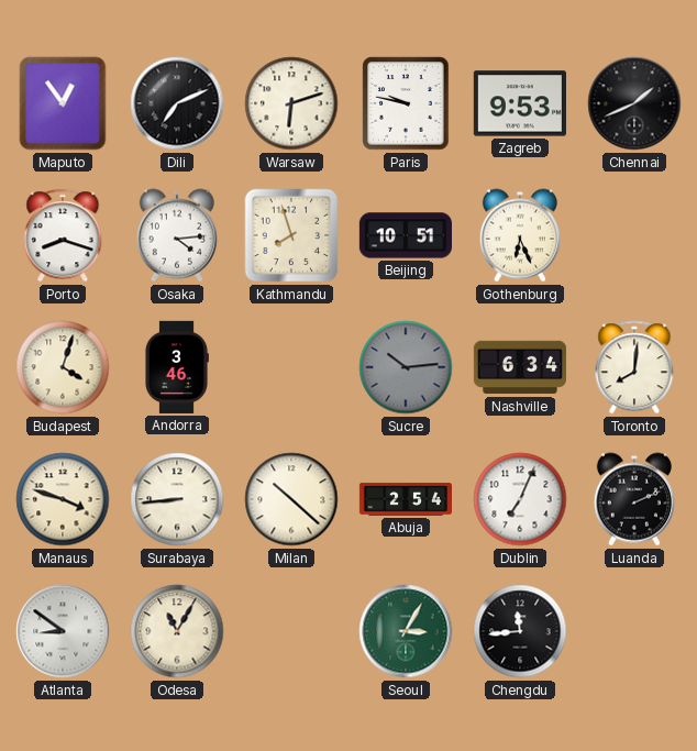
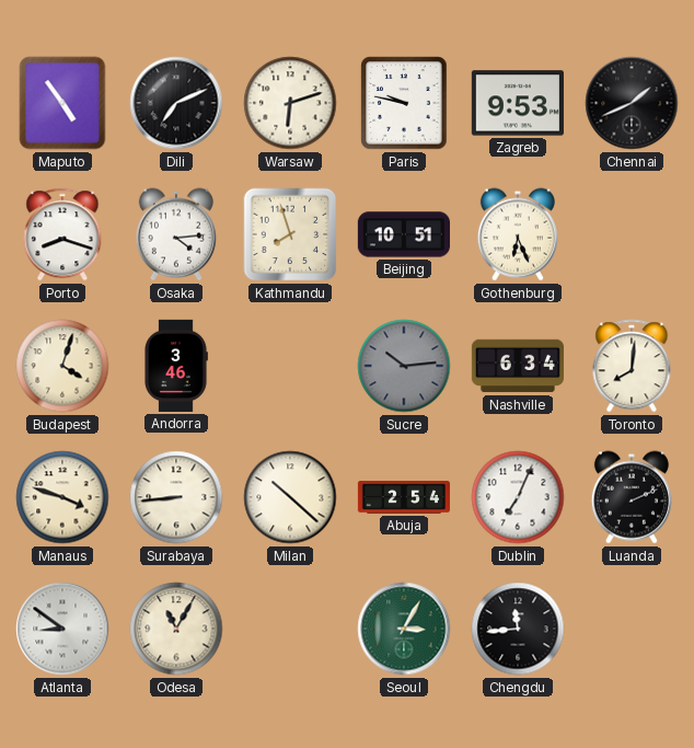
Maputo: 12:54 -> 4:54
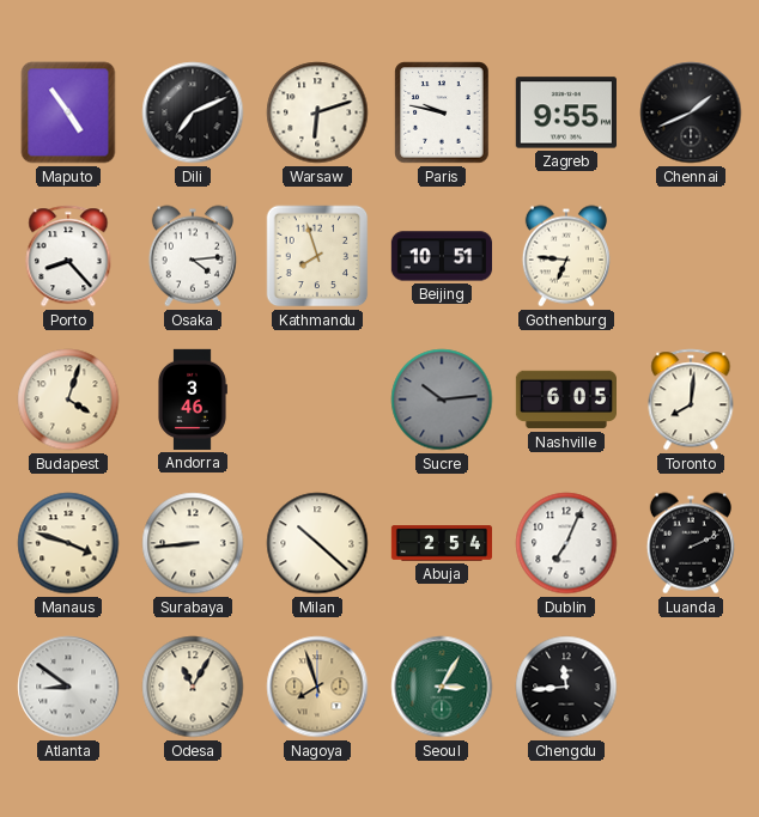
Zagreb: 9:53 -> 9:55
Porto: 8:18 -> 8:23
Gothenburg: 6:26 -> 6:46
Nashville: 6:34 -> 6:05
Nagoya: none -> 7:57
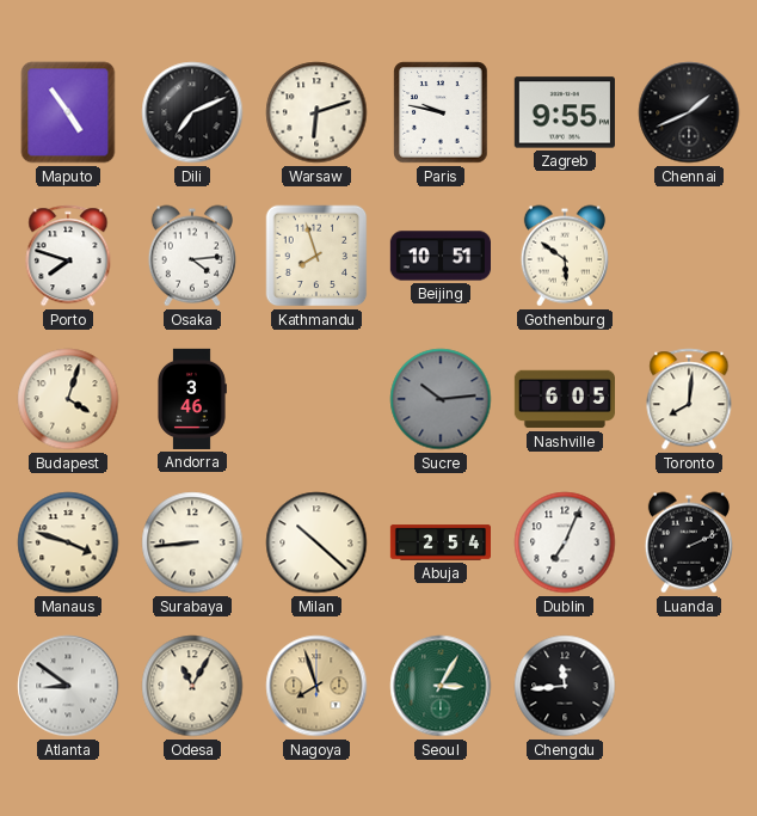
Porto: 8:23 -> 7:48
Gothenburg: 6:46 -> 5:51
